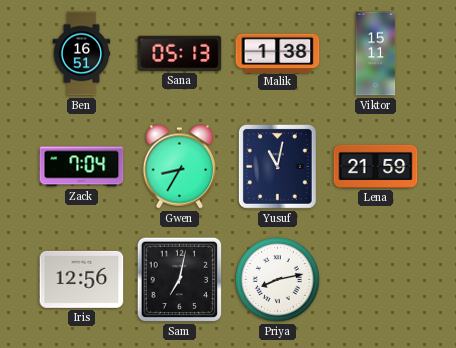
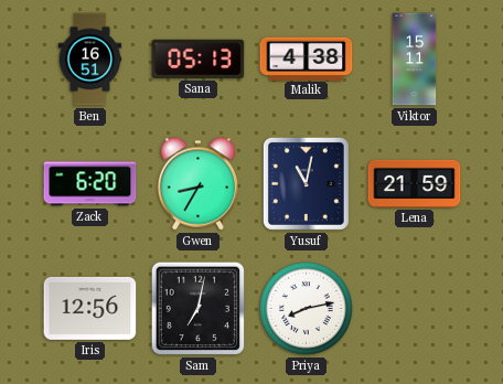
Malik: 1:38 -> 4:38
Zack: 7:04 -> 6:20
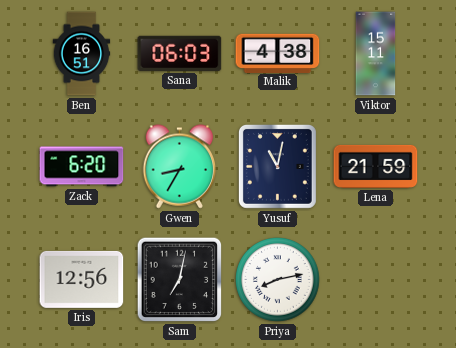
Sana: 05:13 -> 06:03
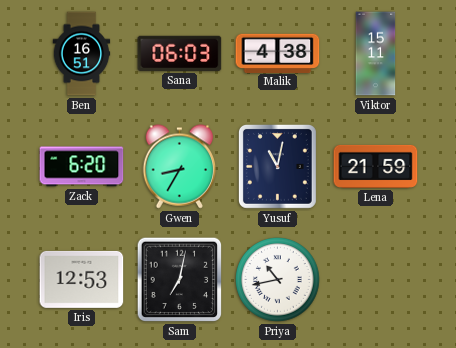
Iris: 12:56 -> 12:53
Priya: 8:13 -> 10:43
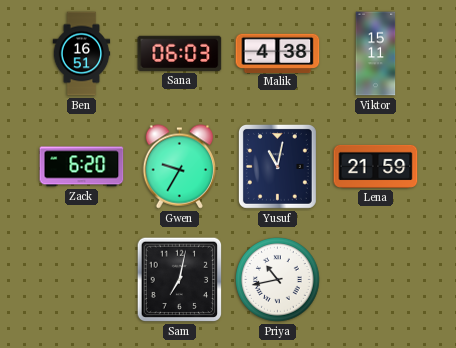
Gwen: 8:35 -> 9:35
Iris: 12:53 -> none
